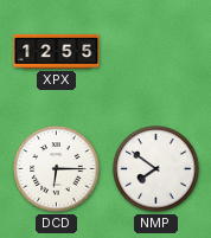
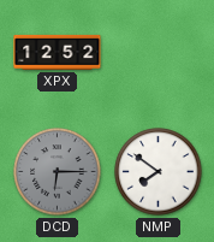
XPX: 12:55 -> 12:52
DCD dial: white -> grey
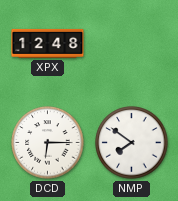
XPX: 12:52 -> 12:48
DCD dial: grey -> white
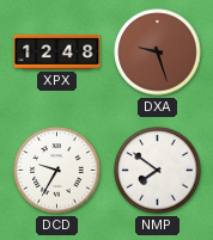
DXA: none -> 9:27
DCD: 6:15 -> 9:35
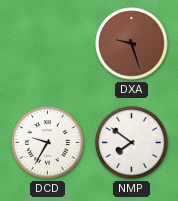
XPX: 12:48 -> none
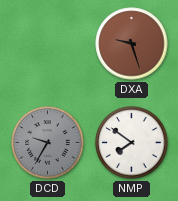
DCD dial: white -> grey
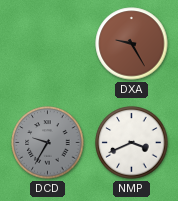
DXA: 9:27 -> 9:25
NMP: 7:51 -> 3:41
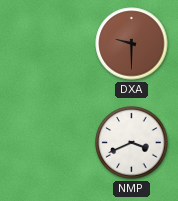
DXA: 9:25 -> 9:30
DCD: 9:35 -> none
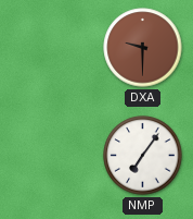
NMP: 3:41 -> 7:06
